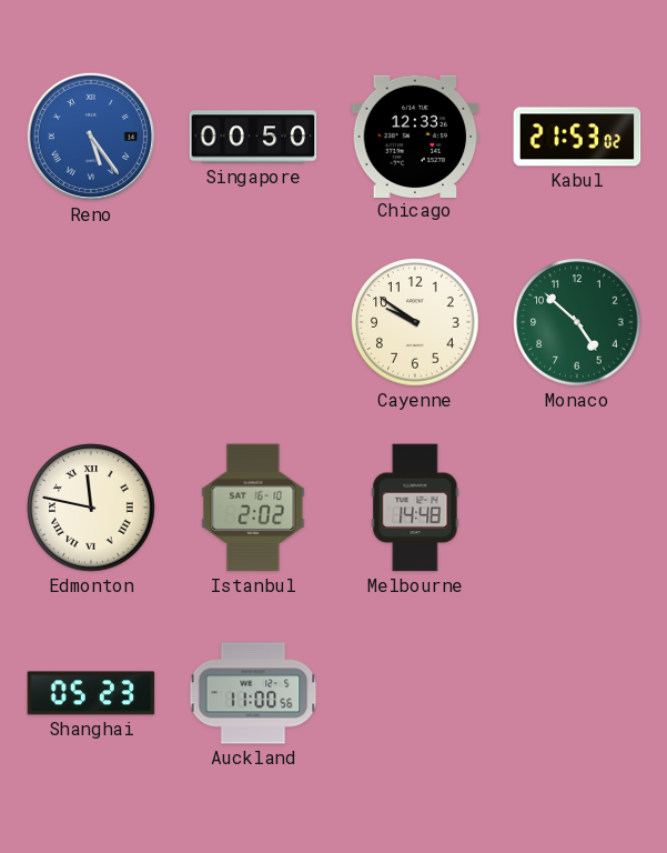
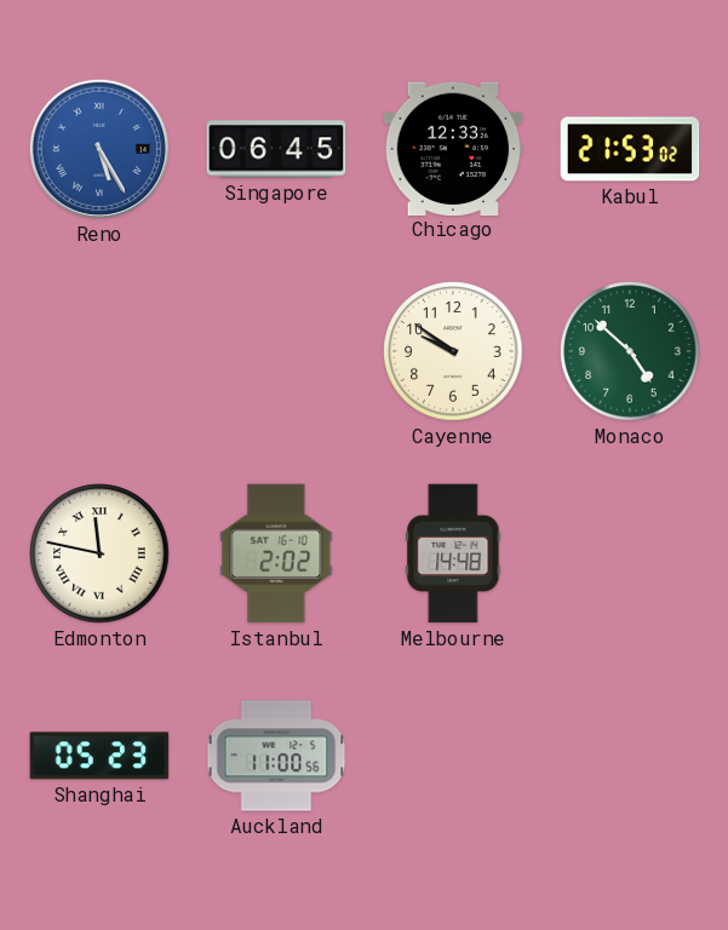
Reno: 5:24 -> 5:25
Singapore: 00:50 -> 06:45
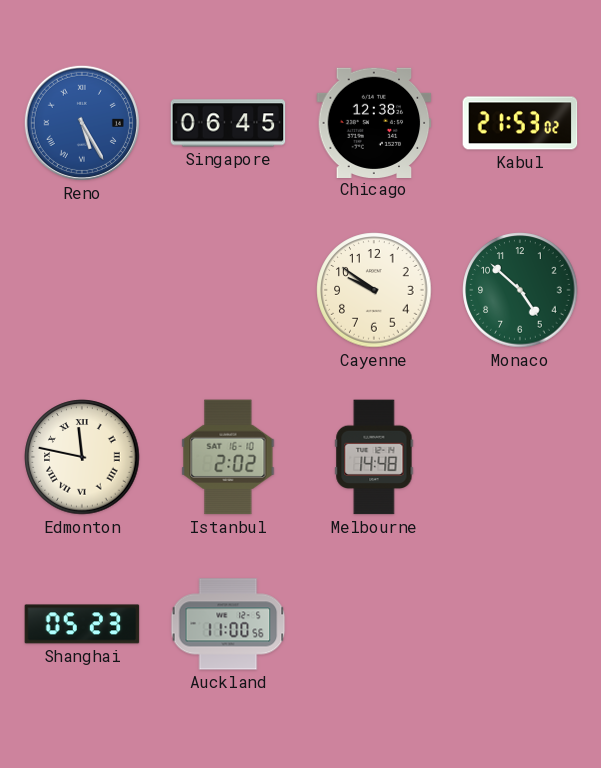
Chicago: 12:33 -> 12:38
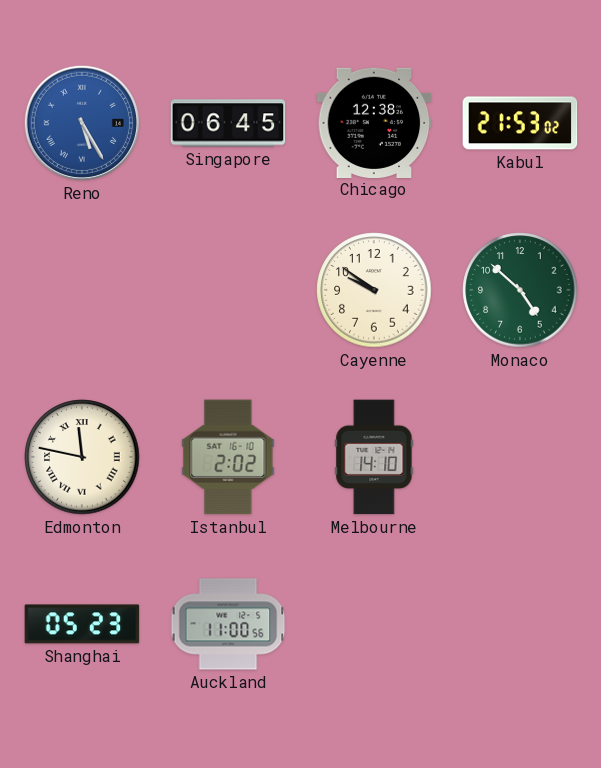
Melbourne: 14:48 -> 14:10
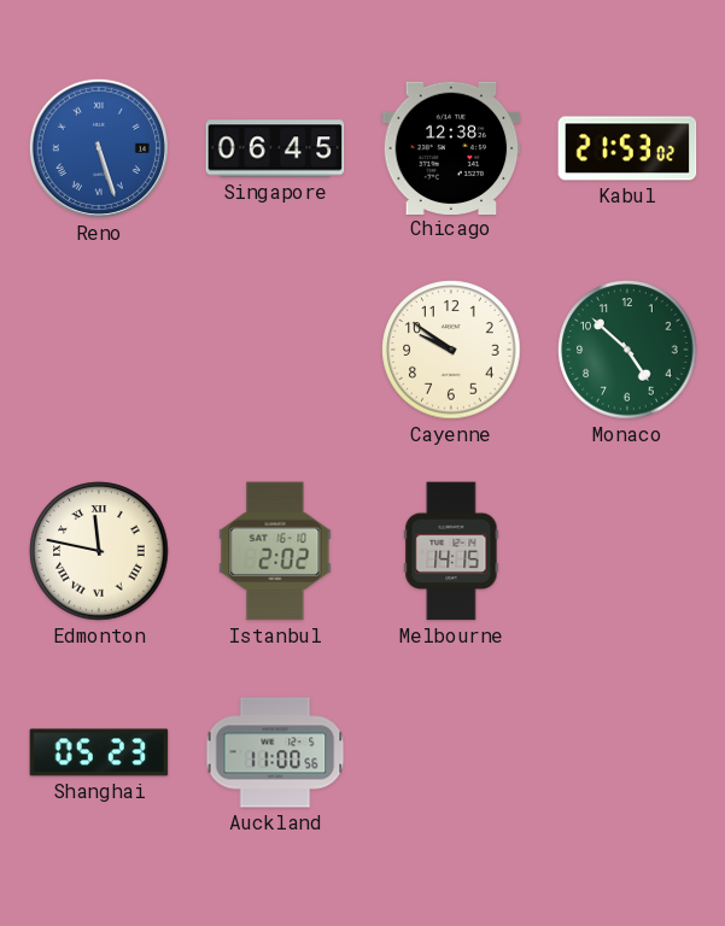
Reno: 5:25 -> 5:27
Melbourne: 14:10 -> 14:15
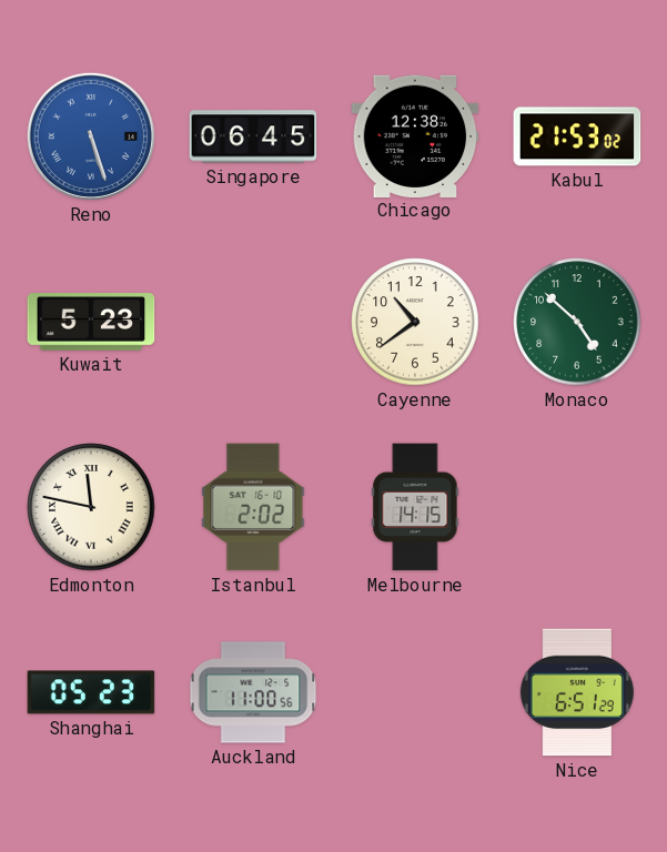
Kuwait: none -> 5:23
Cayenne: 9:51 -> 10:39
Nice: none -> 6:51
